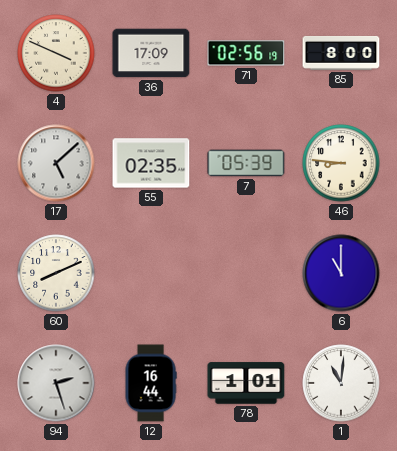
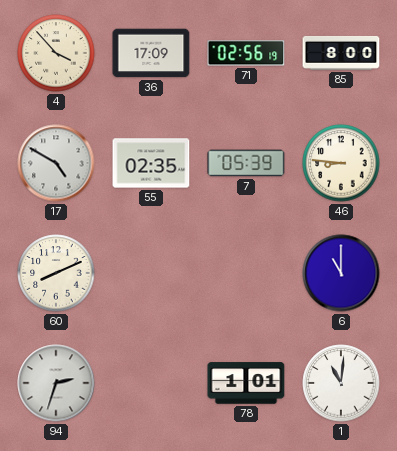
4: 3:49 -> 3:53
17: 5:08 -> 4:50
94: 2:27 -> 2:33
12: 16:44 -> none
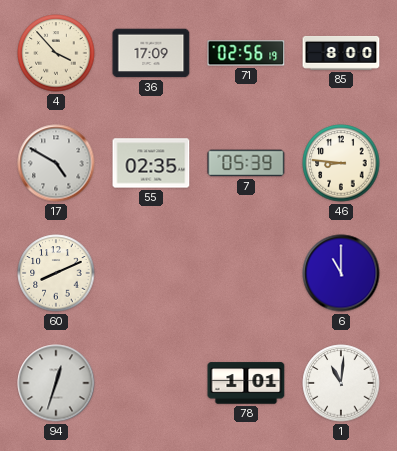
94: 2:33 -> 12:33
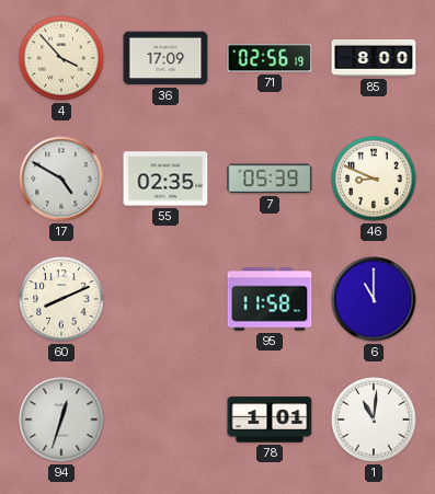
46: 8:46 -> 8:49
95: none -> 11:58
